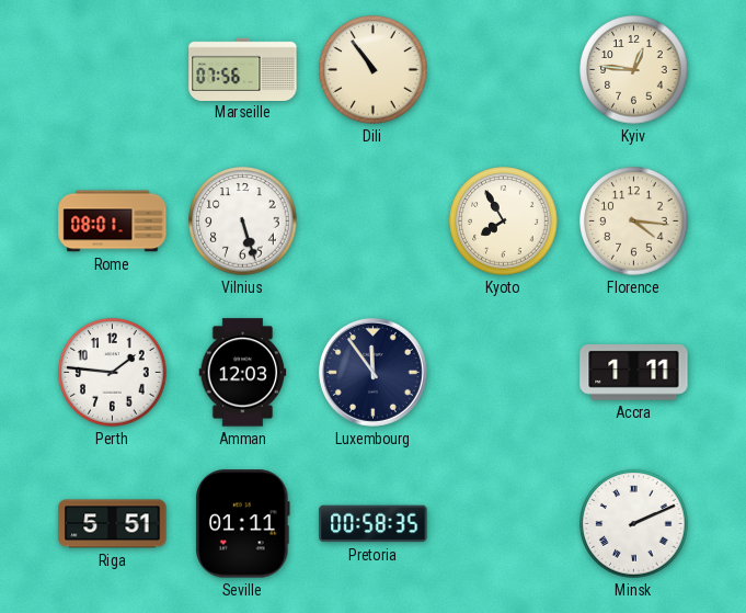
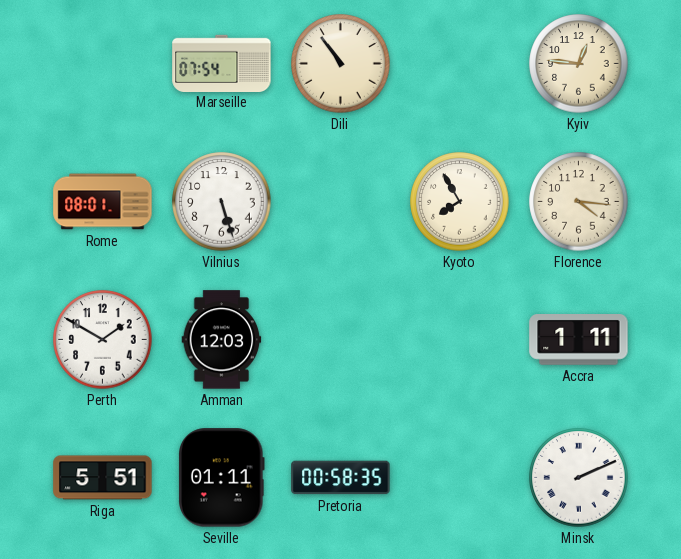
Marseille: 07:56 -> 07:54
Perth: 1:46 -> 1:50
Luxembourg: 11:54 -> none
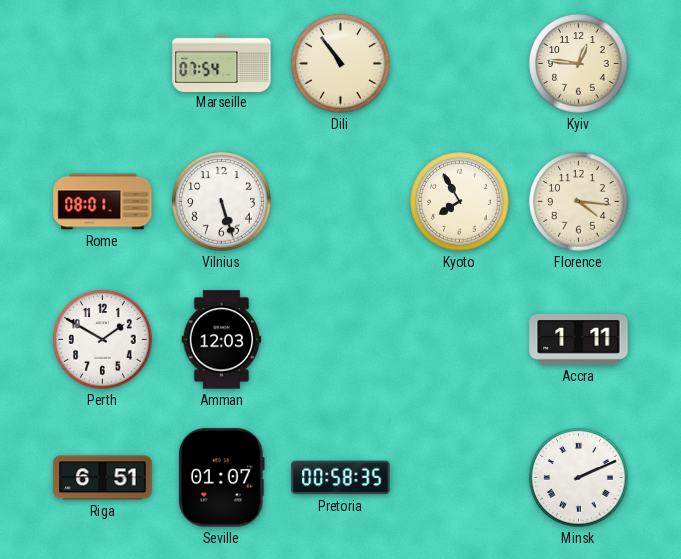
Riga: 5:51 -> 6:51
Seville: 01:11 -> 01:07
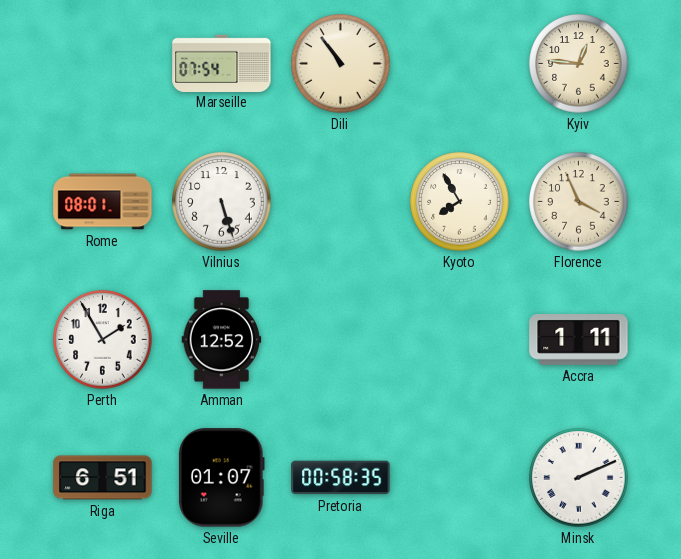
Florence: 4:16 -> 3:56
Perth: 1:50 -> 1:55
Amman: 12:03 -> 12:52
